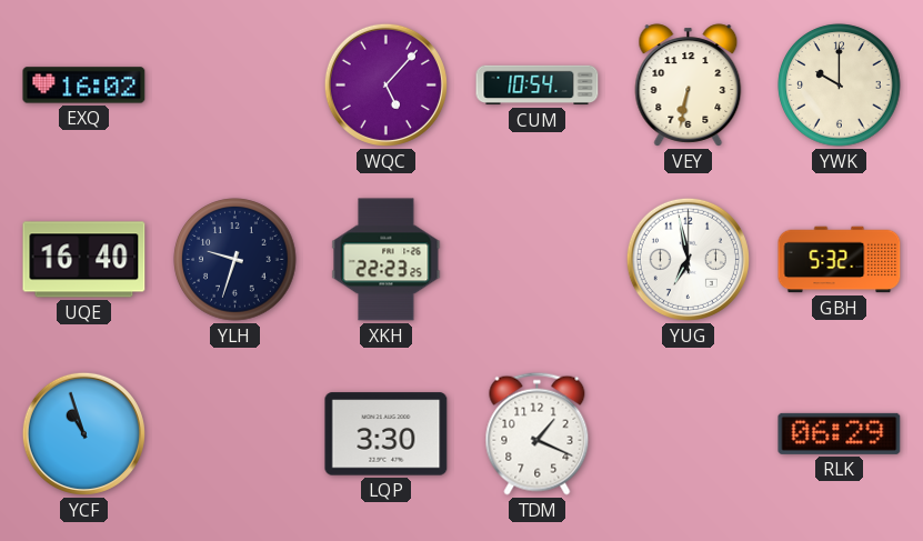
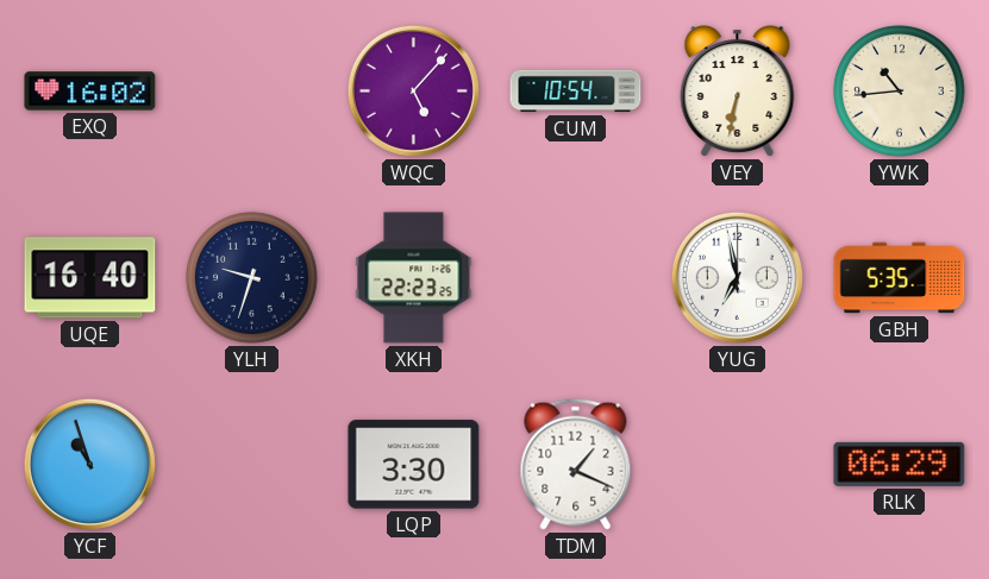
YWK: 10:00 -> 10:44
GBH: 5:32 -> 5:35
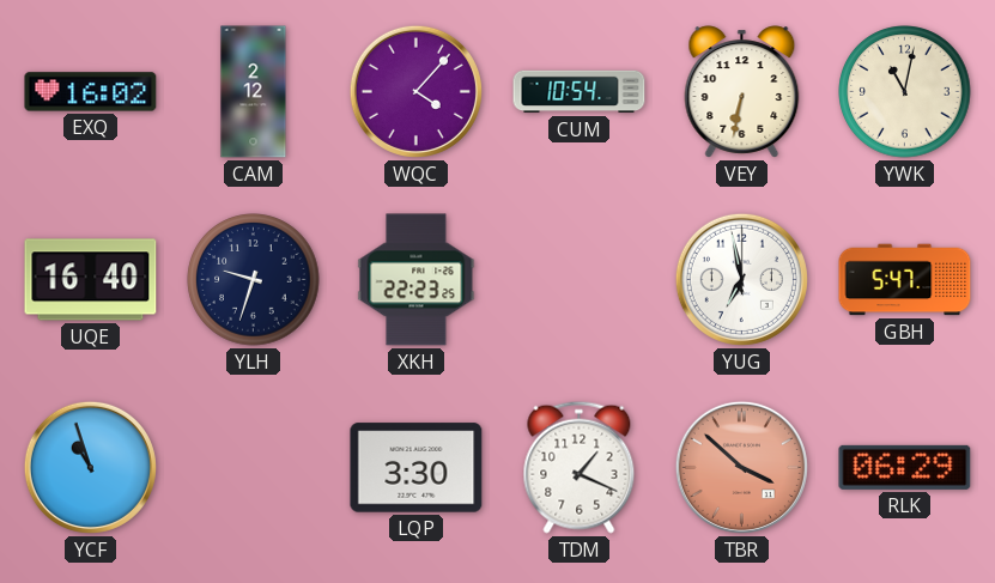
CAM: none -> 2:12
WQC: 5:07 -> 4:07
YWK: 10:44 -> 11:02
GBH: 5:35 -> 5:47
TBR: none -> 3:52
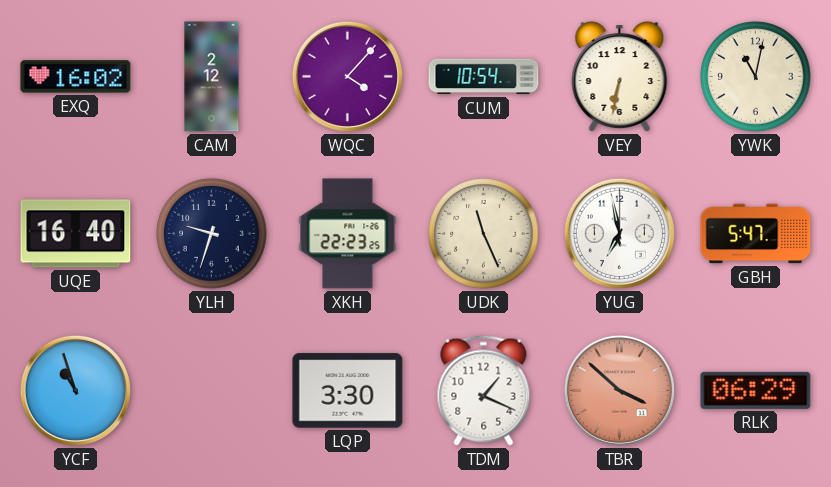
UDK: none -> 11:26
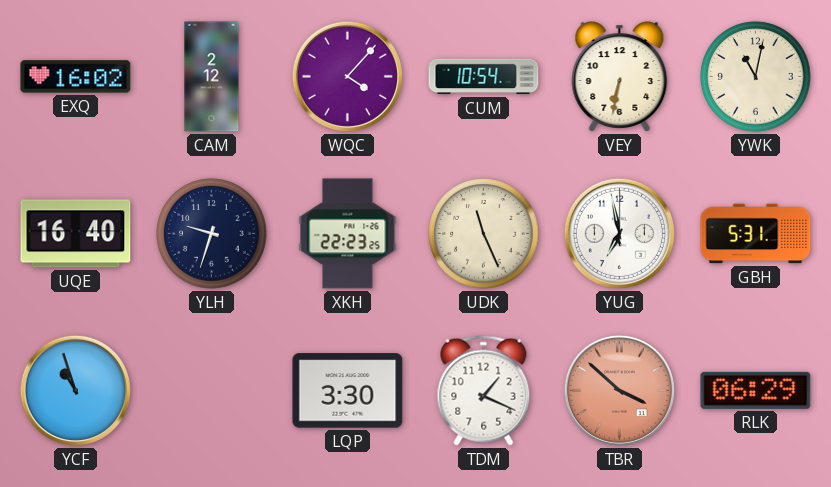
GBH: 5:47 -> 5:31
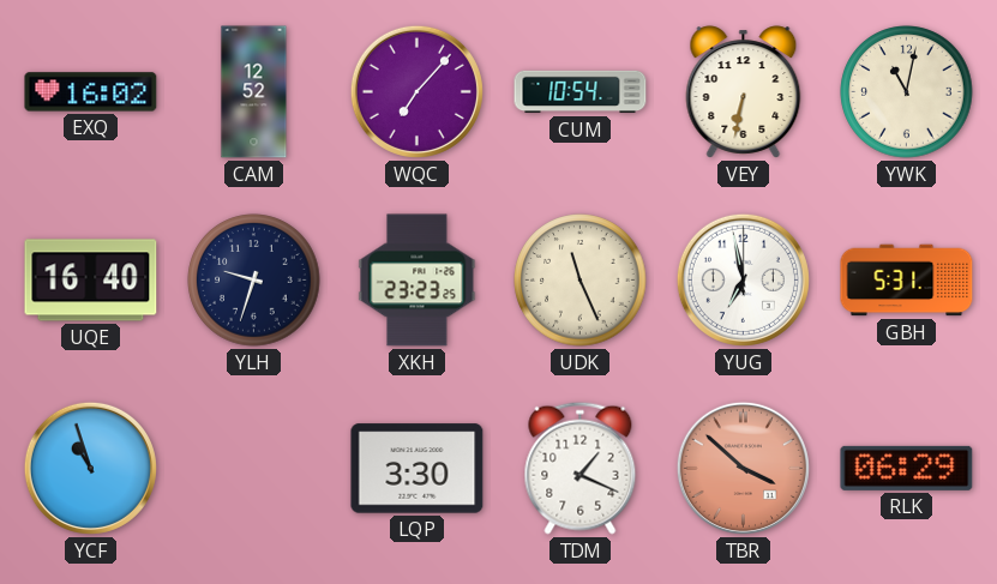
CAM: 2:12 -> 12:52
WQC: 4:07 -> 7:07
XKH: 22:23 -> 23:23
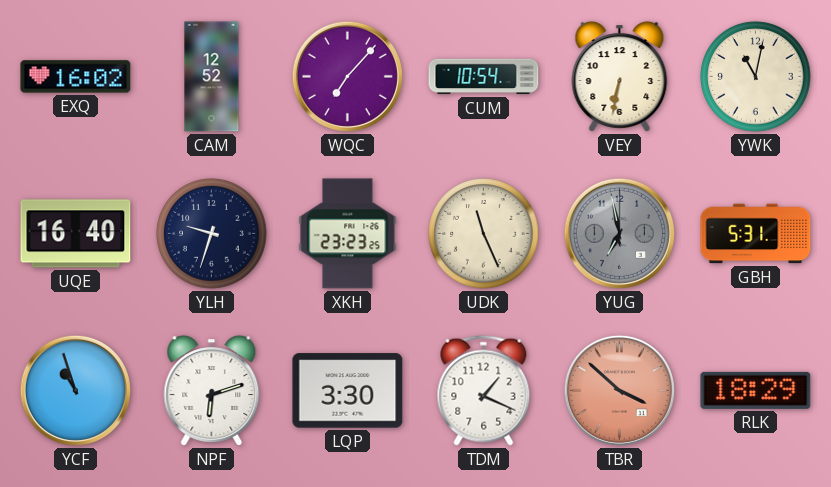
YUG dial: white -> grey
NPF: none -> 6:12
RLK: 06:29 -> 18:29
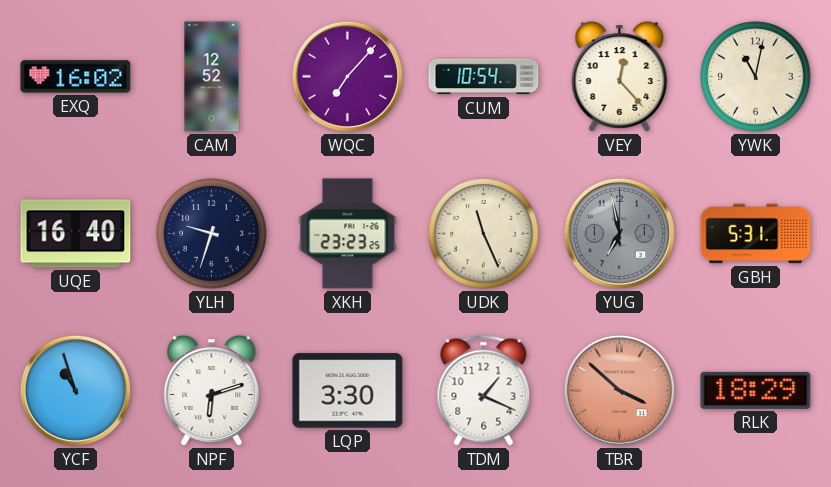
VEY: 6:32 -> 12:23
